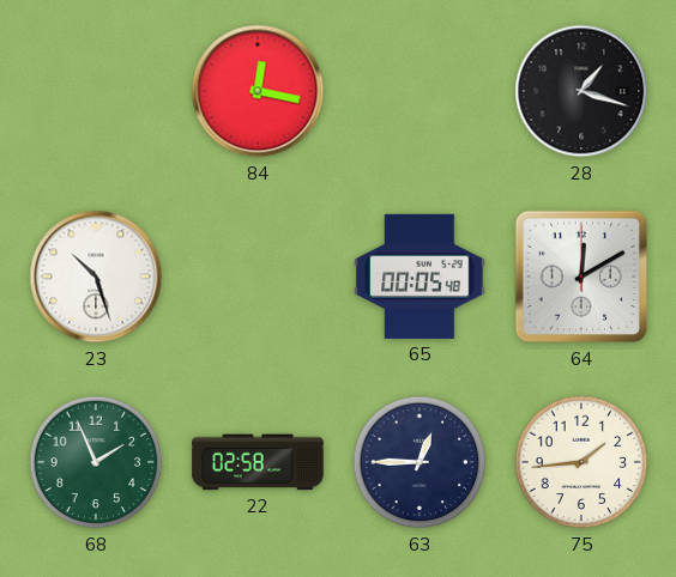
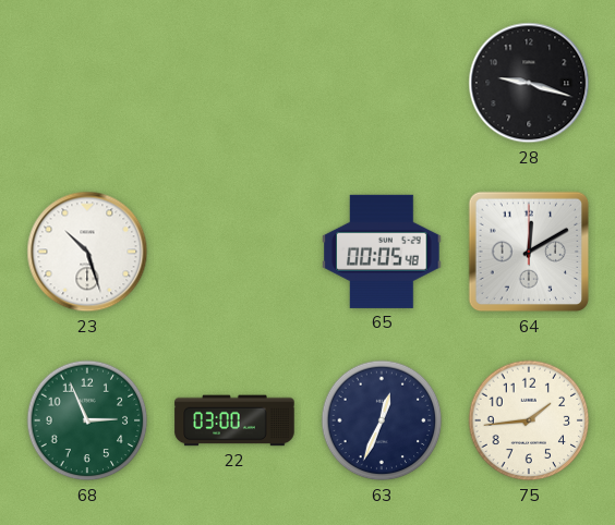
84: 12:17 -> none
28: 1:18 -> 9:18
68: 1:56 -> 2:56
22: 02:58 -> 03:00
63: 12:45 -> 12:34
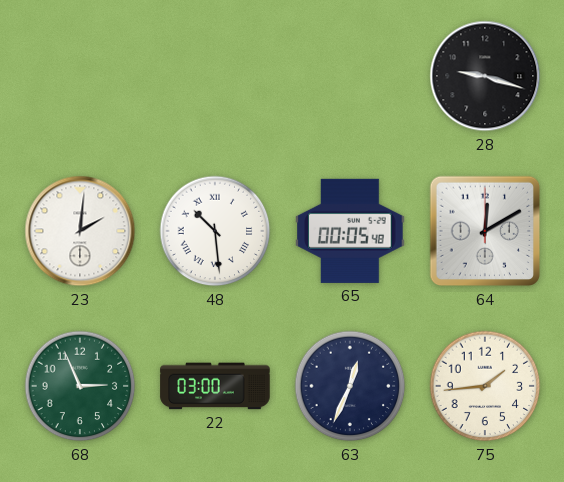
23: 10:27 -> 2:01
48: none -> 10:29
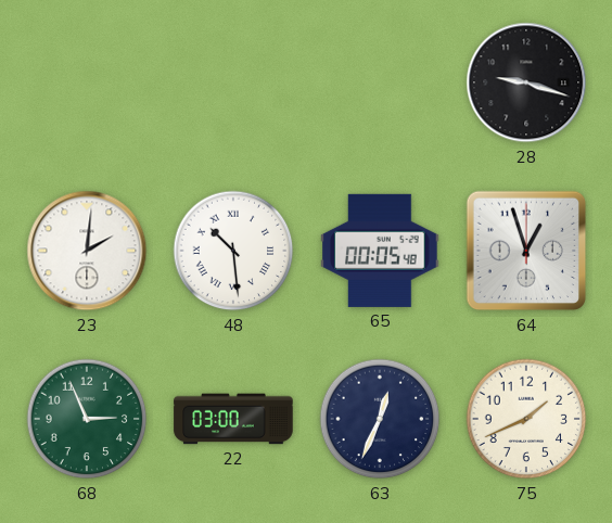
64: 12:10 -> 12:57
75: 1:44 -> 1:41
